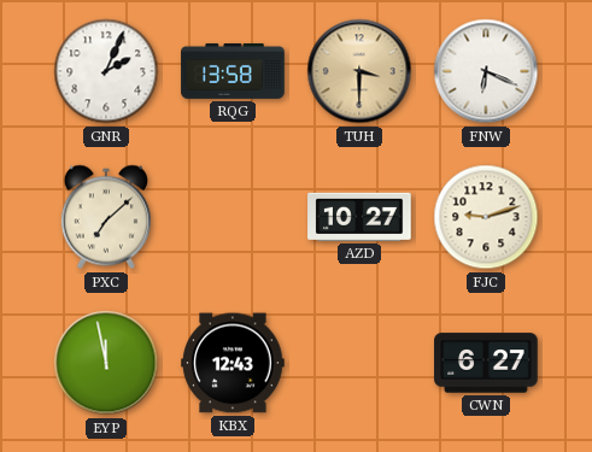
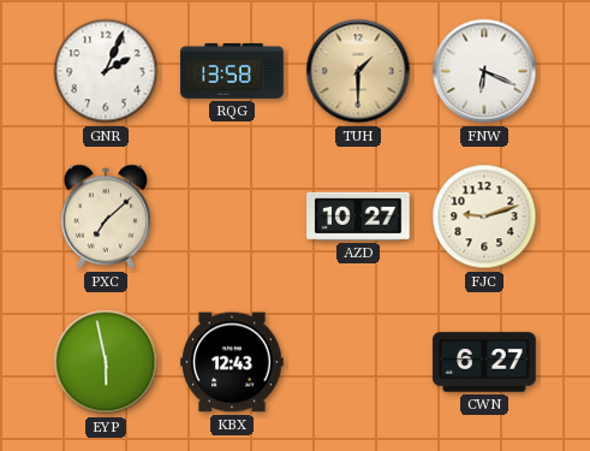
TUH: 3:30 -> 1:30
EYP: 11:58 -> 5:58
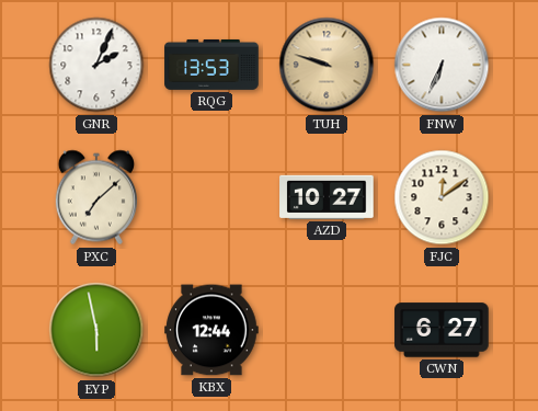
RQG: 13:58 -> 13:53
TUH: 1:30 -> 9:48
FNW: 6:19 -> 6:34
FJC: 9:12 -> 12:09
KBX: 12:43 -> 12:44
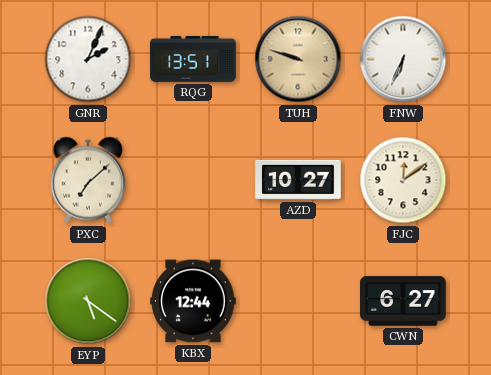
RQG: 13:53 -> 13:51
EYP: 5:58 -> 5:21
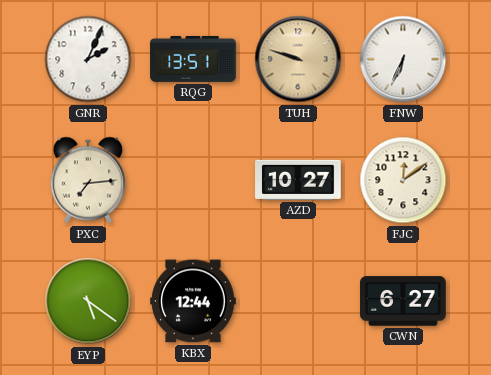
PXC: 7:08 -> 7:14
